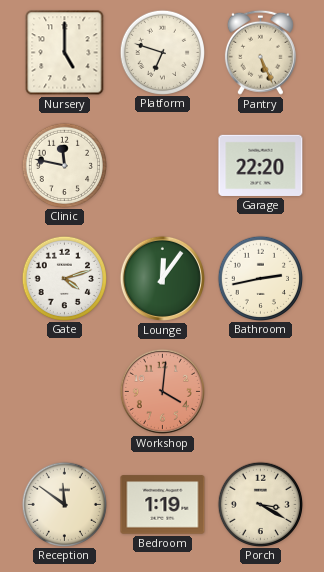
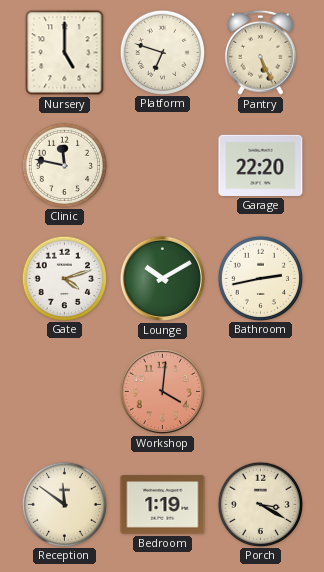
Lounge: 12:06 -> 10:10
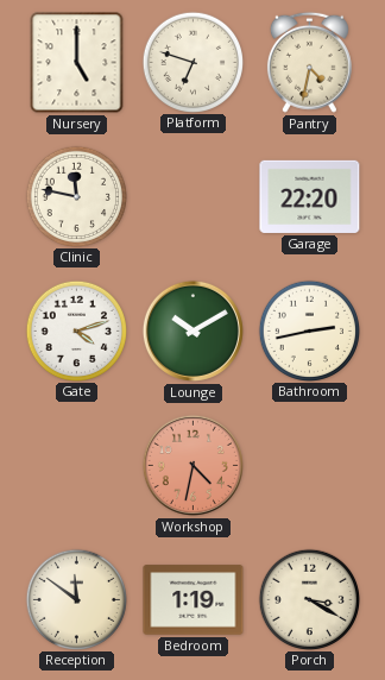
Pantry: 5:26 -> 4:32
Workshop: 4:01 -> 4:32
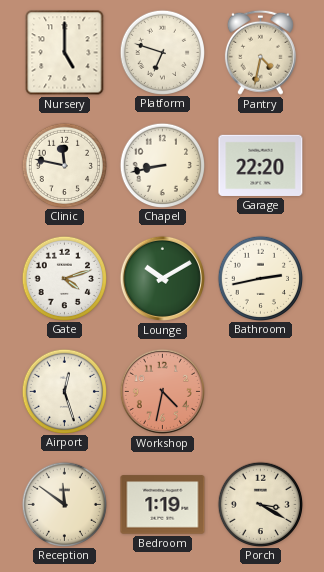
Chapel: none -> 8:43
Airport: none -> 12:27
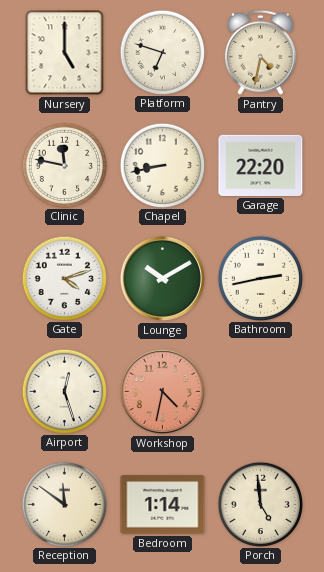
Bedroom: 1:19 -> 1:14
Porch: 3:20 -> 4:59
